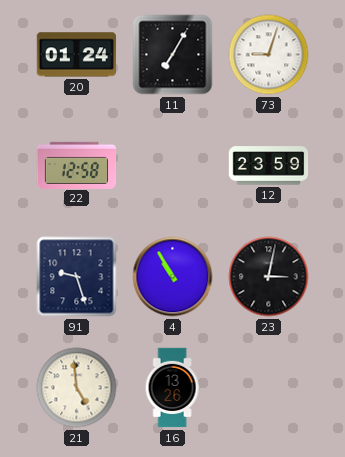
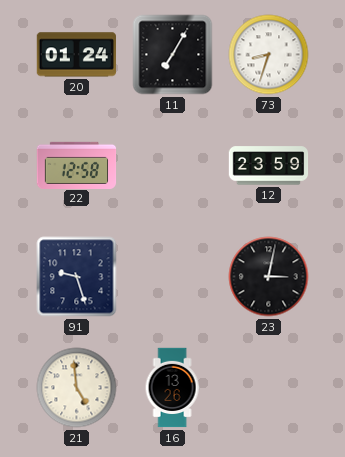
73: 9:03 -> 8:33
4: 10:55 -> none
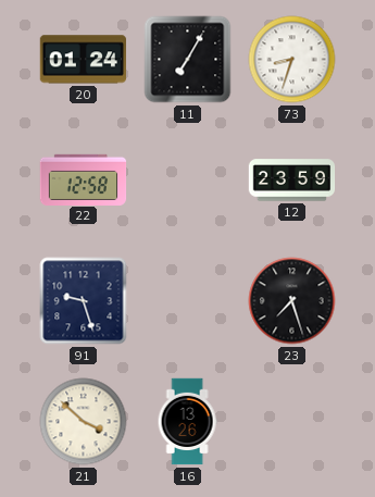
23: 3:02 -> 7:27
21: 4:59 -> 3:52
